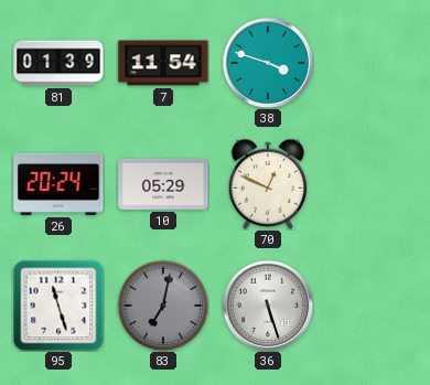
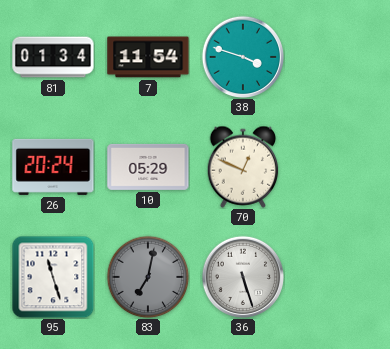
81: 01:39 -> 01:34
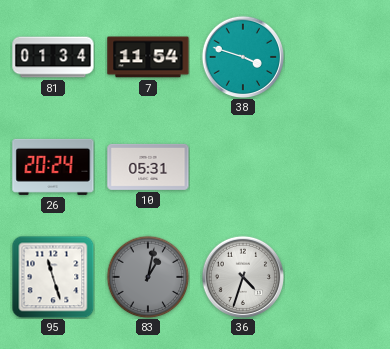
10: 05:29 -> 05:31
70: 12:49 -> none
83: 7:02 -> 1:02
36: 5:27 -> 4:33
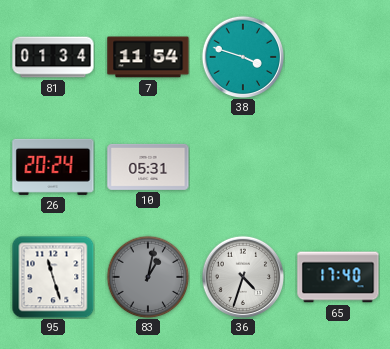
65: none -> 17:40
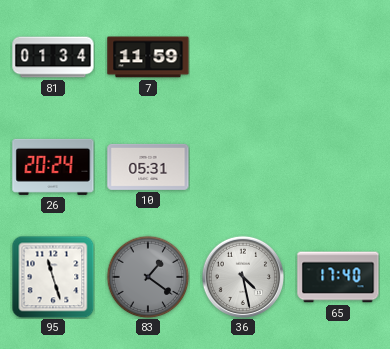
7: 11:54 -> 11:59
38: 3:48 -> none
83: 1:02 -> 1:21
36: 4:33 -> 4:28
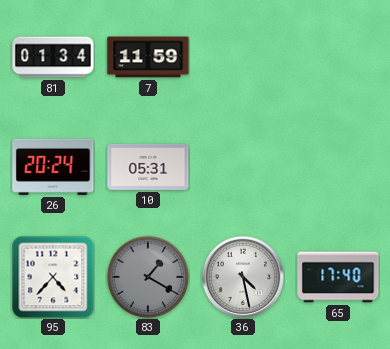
95: 11:27 -> 4:37
83: 1:21 -> 1:20
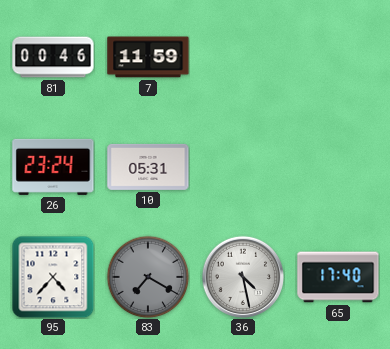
81: 01:34 -> 00:46
26: 20:24 -> 23:24
83: 1:20 -> 7:20
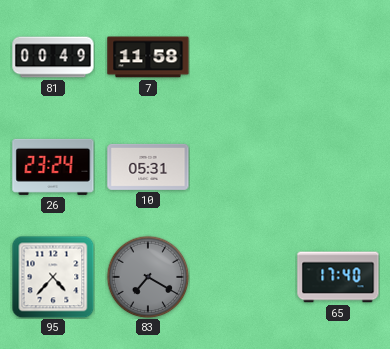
81: 00:46 -> 00:49
7: 11:59 -> 11:58
36: 4:28 -> none
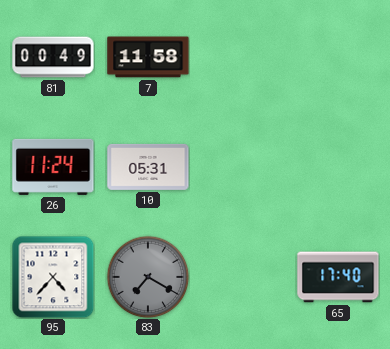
26: 23:24 -> 11:24
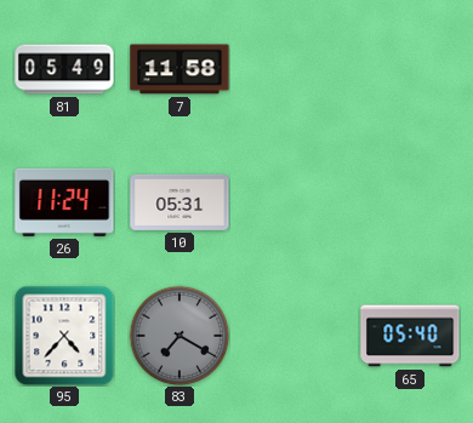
81: 00:49 -> 05:49
65: 17:40 -> 05:40
